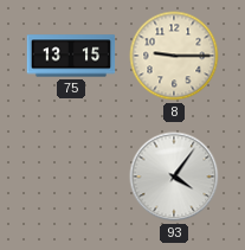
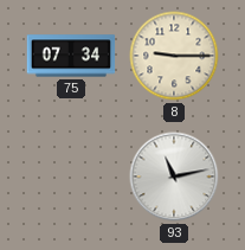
75: 13:15 -> 07:34
93: 4:06 -> 11:13
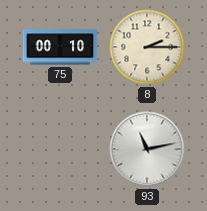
75: 07:34 -> 00:10
8: 9:15 -> 2:15
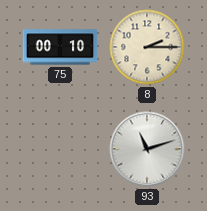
93: 11:13 -> 11:12
